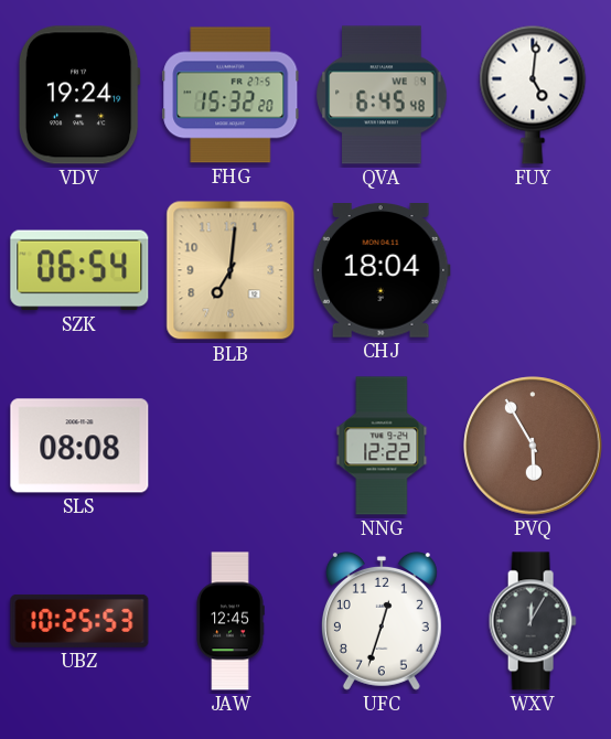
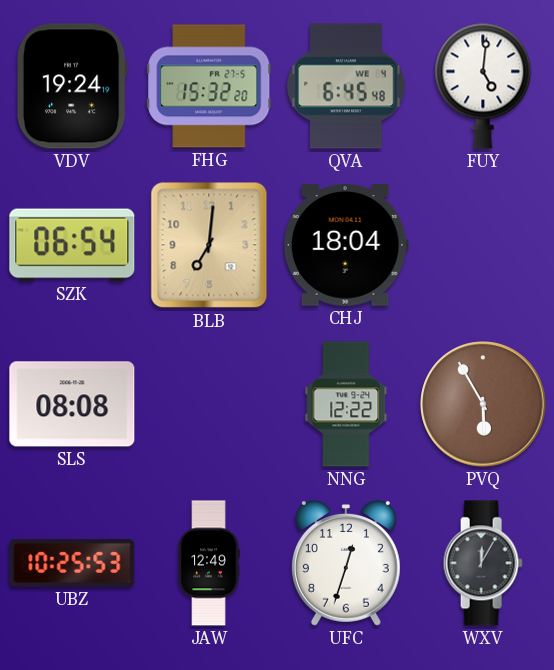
JAW: 12:45 -> 12:49
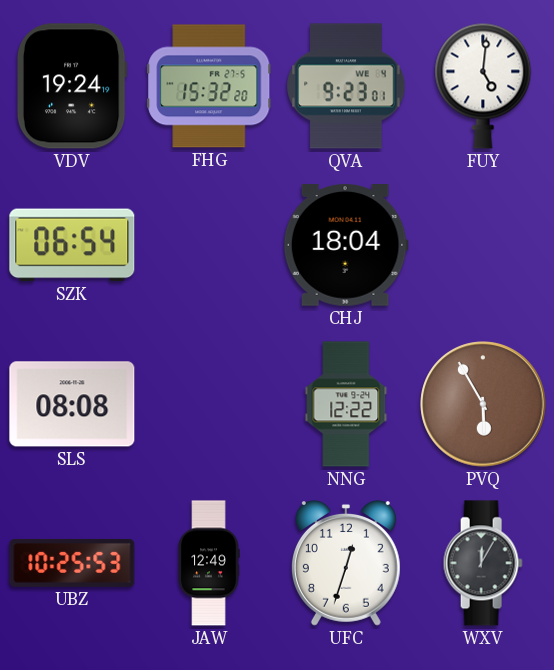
QVA: 6:45 -> 9:23
BLB: 7:01 -> none
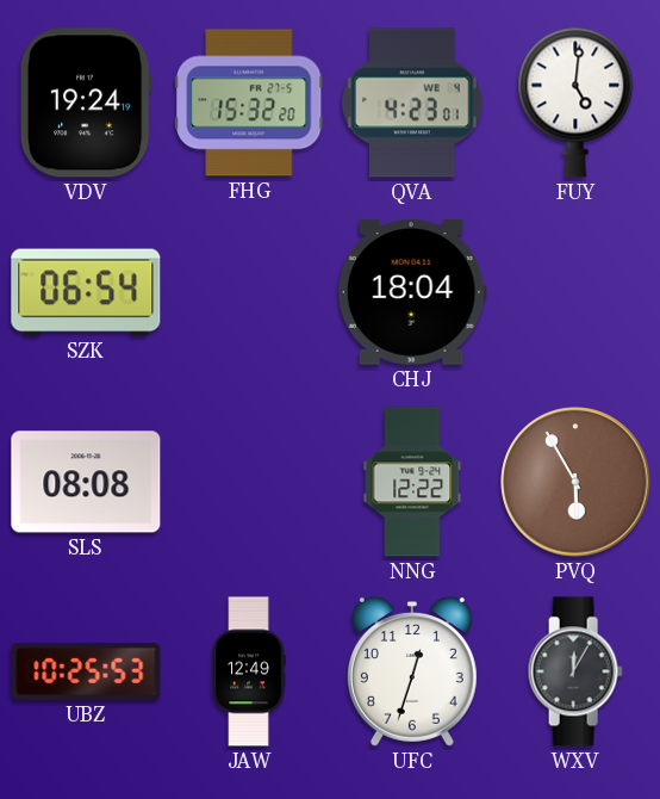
QVA: 9:23 -> 4:23
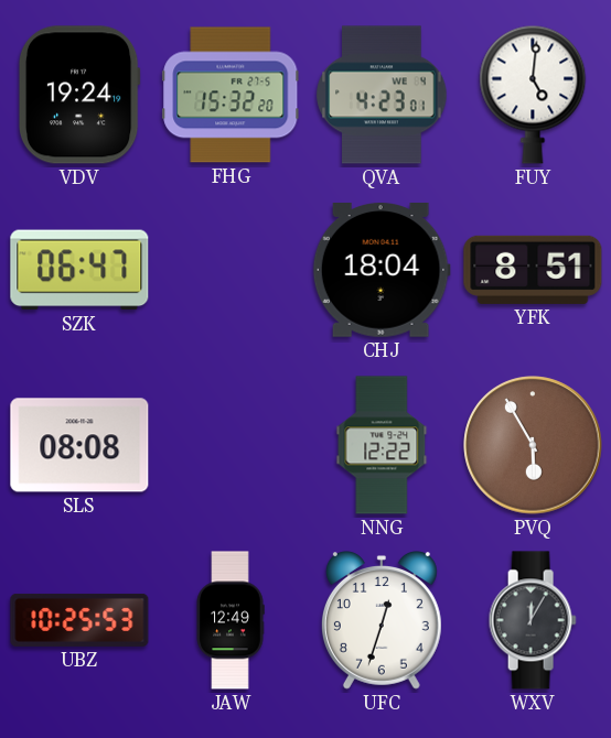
SZK: 06:54 -> 06:47
YFK: none -> 8:51
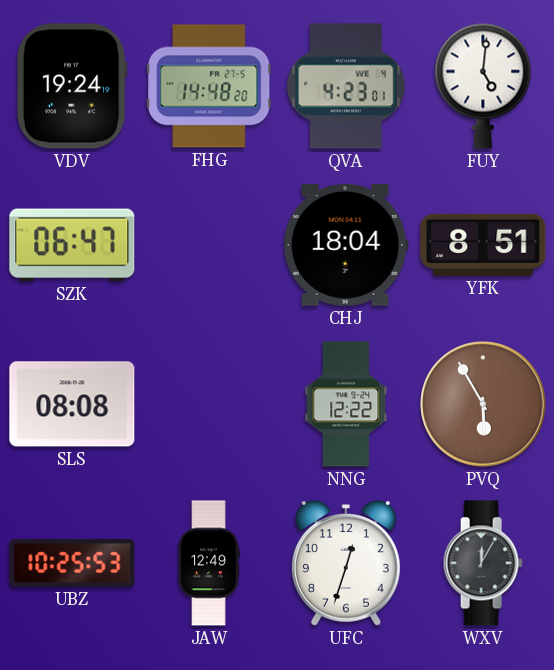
FHG: 15:32 -> 14:48
